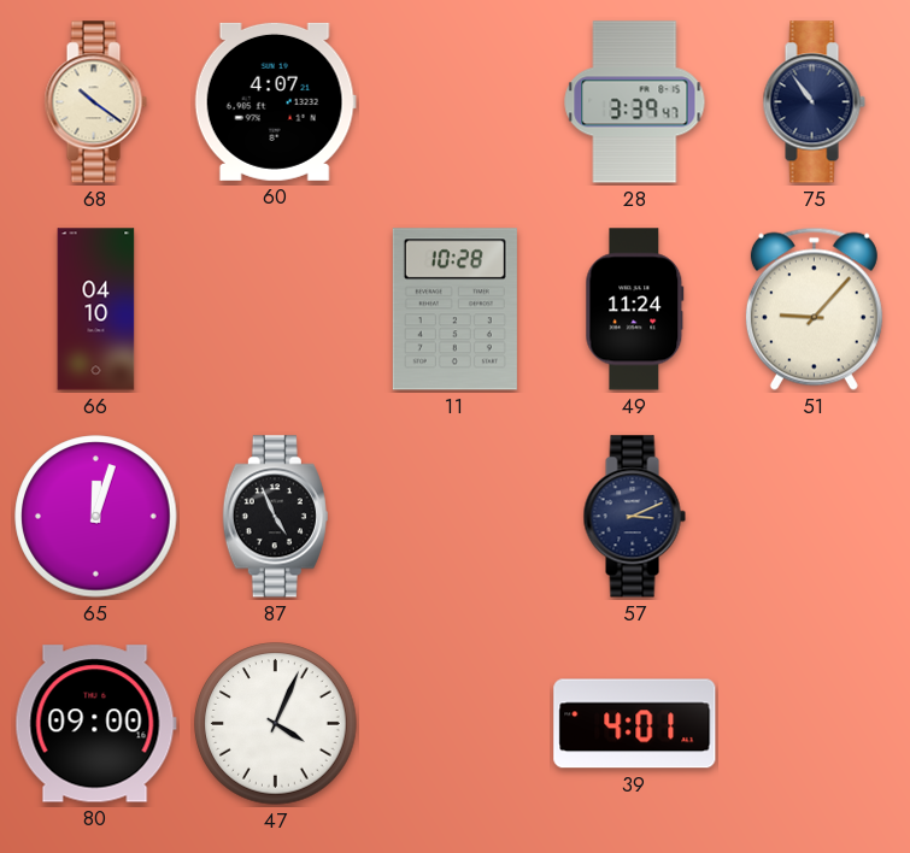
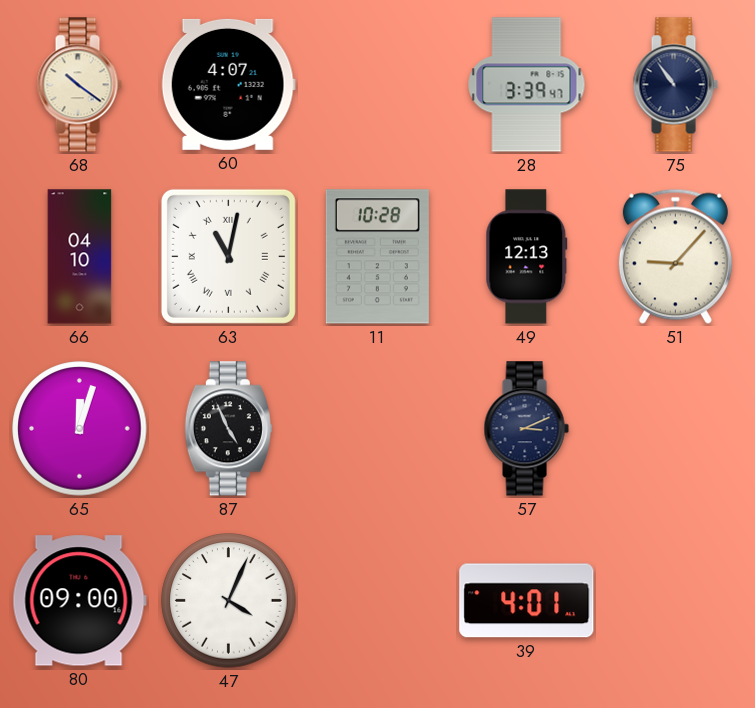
63: none -> 11:02
49: 11:24 -> 12:13
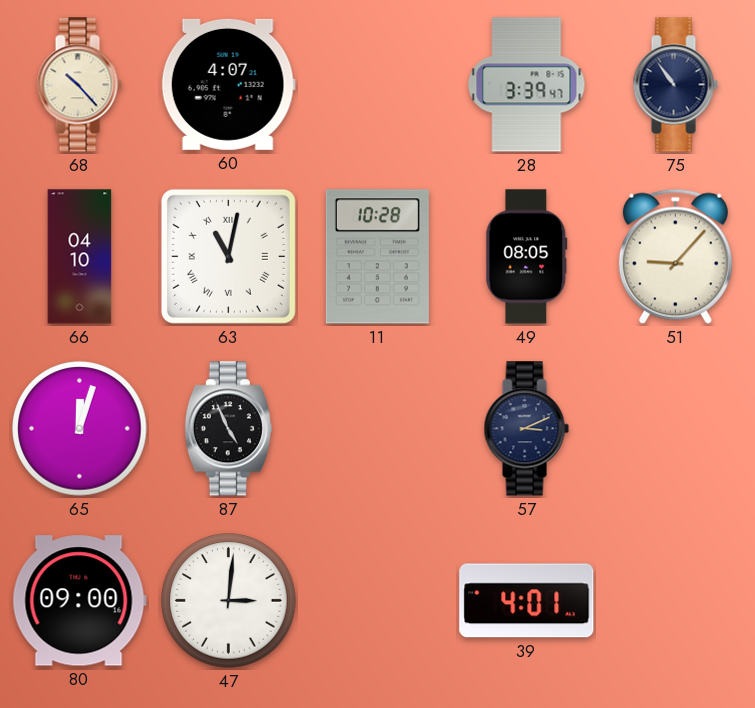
68: 10:21 -> 10:23
49: 12:13 -> 08:05
47: 4:04 -> 3:01
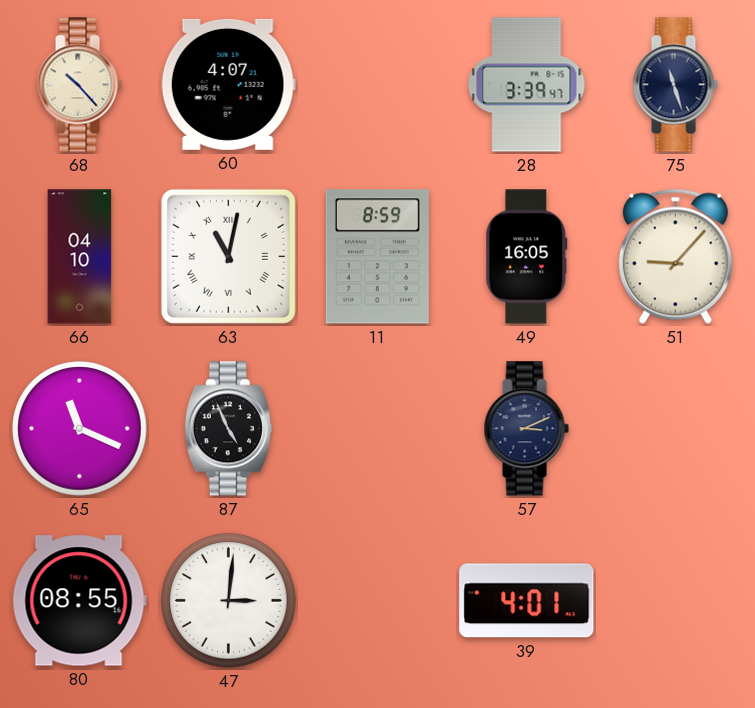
75: 10:54 -> 11:27
11: 10:28 -> 8:59
49: 08:05 -> 16:05
65: 12:03 -> 11:19
80: 09:00 -> 08:55
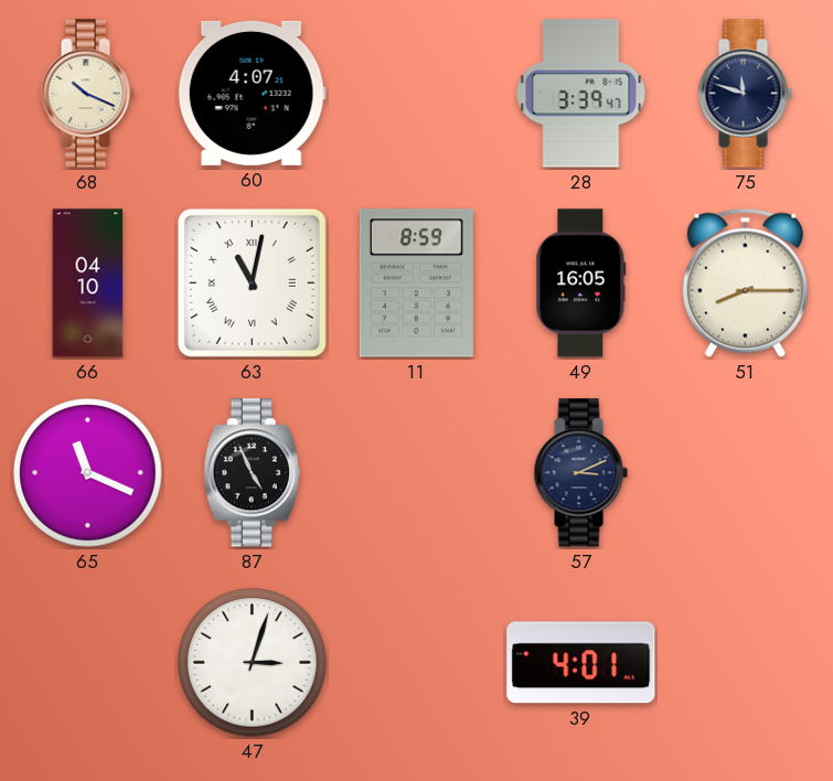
68: 10:23 -> 10:19
75: 11:27 -> 11:48
51: 9:07 -> 8:15
80: 08:55 -> none
47: 3:01 -> 3:03
